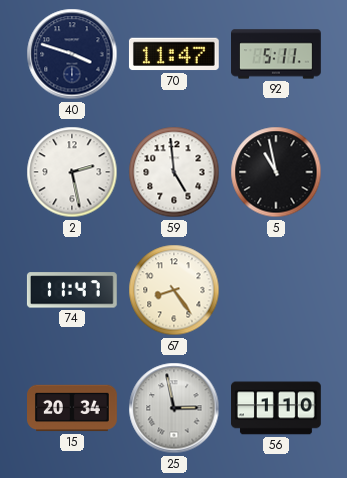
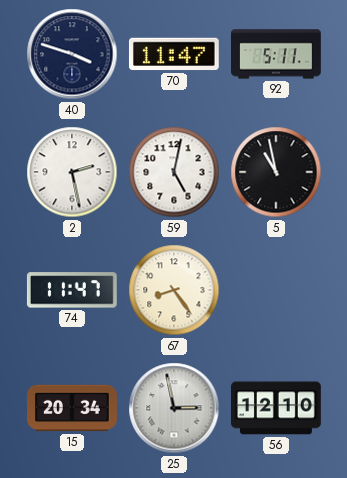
59: 4:59 -> 5:02
56: 1:10 -> 12:10
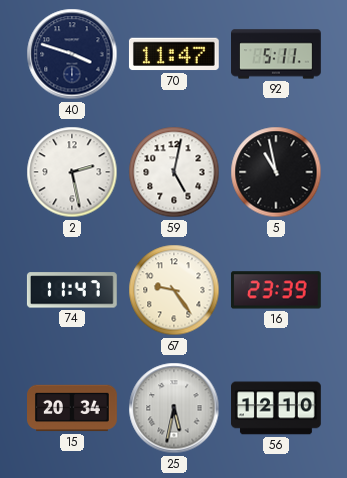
67: 8:24 -> 9:24
16: none -> 23:39
25: 2:58 -> 5:32
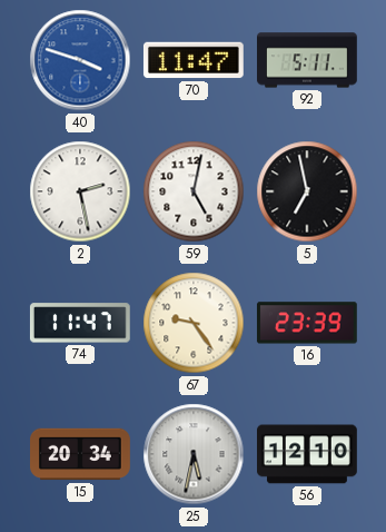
40 dial: navy -> blue
5: 10:58 -> 6:58
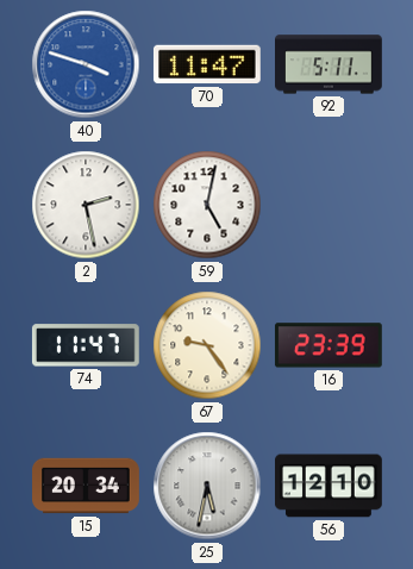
5: 6:58 -> none
